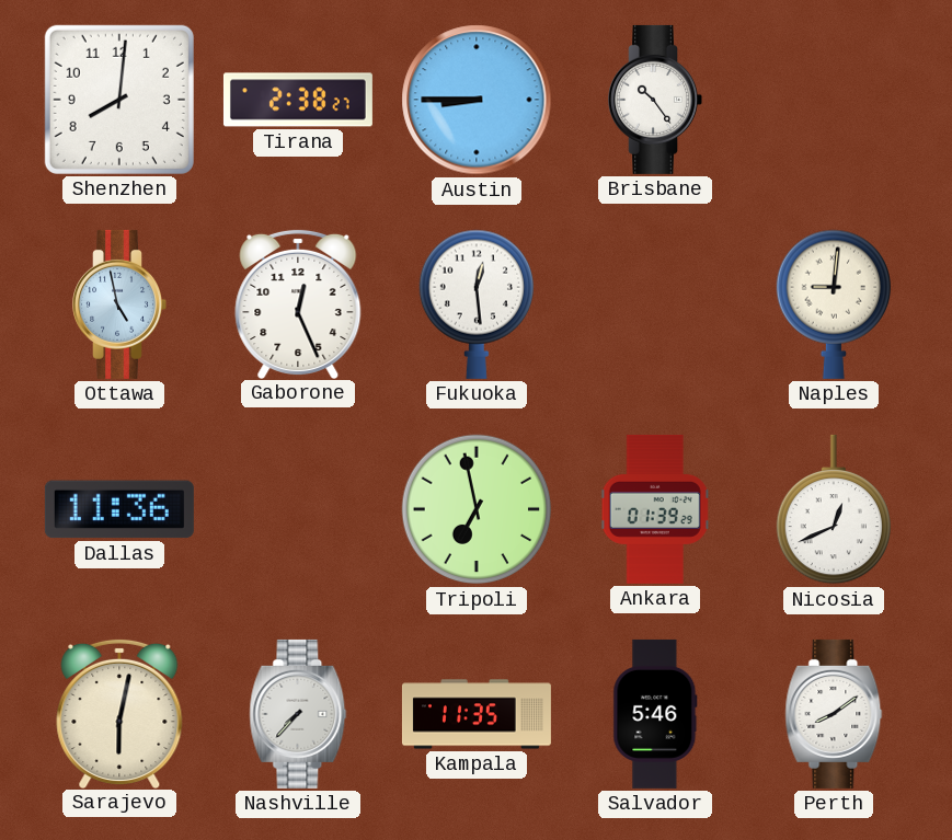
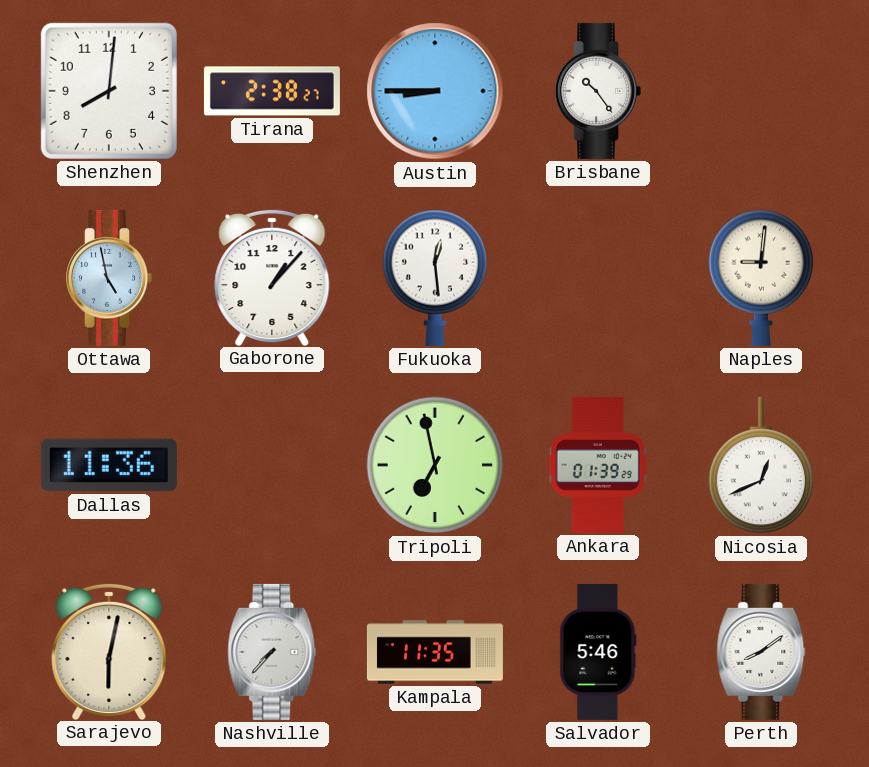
Gaborone: 12:26 -> 1:07
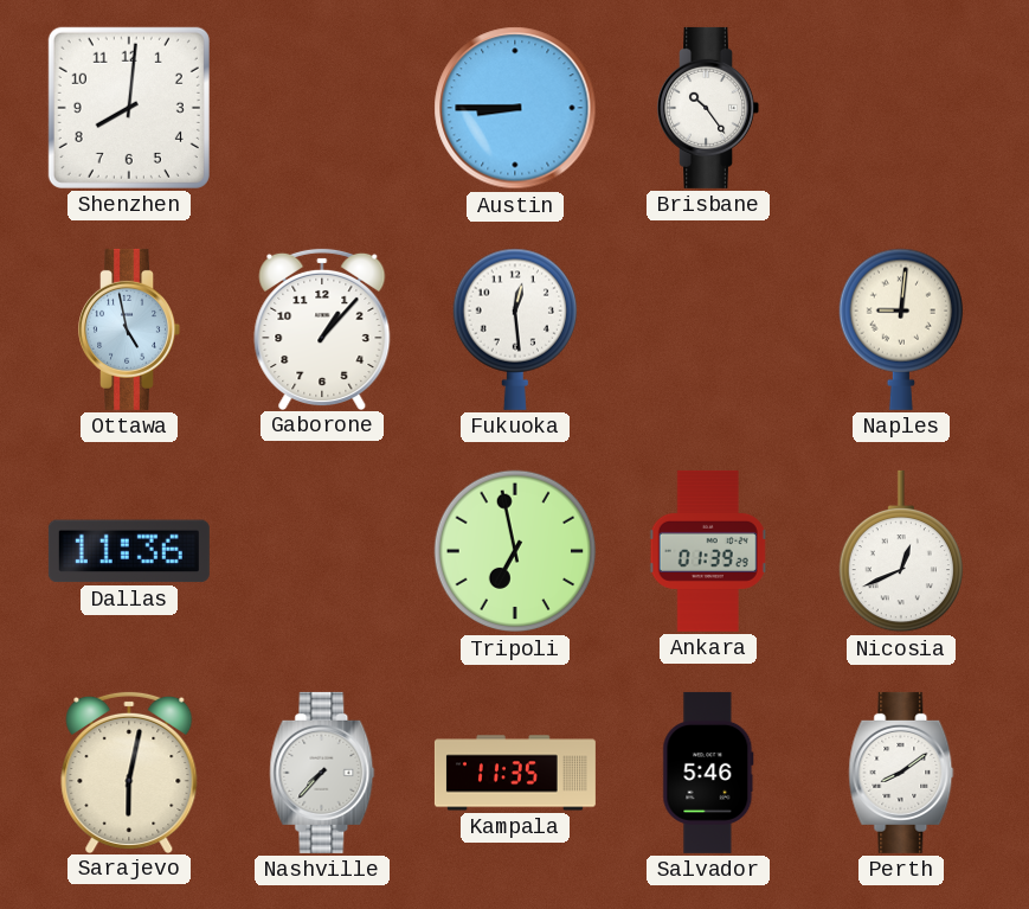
Tirana: 2:38 -> none
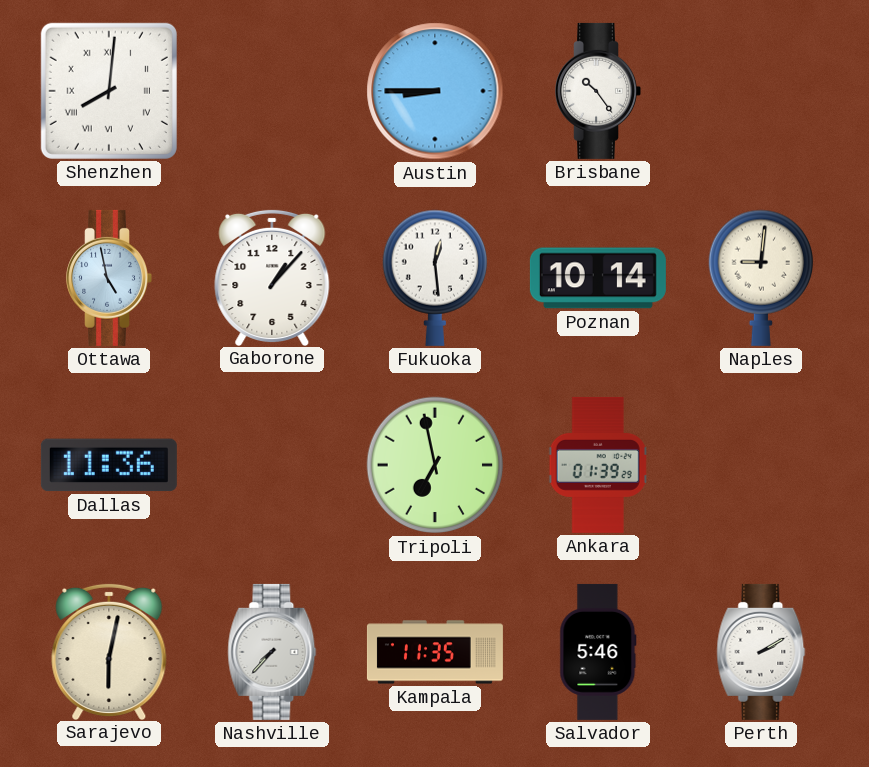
Shenzhen numerals: Arabic -> Roman
Poznan: none -> 10:14
Nicosia: 12:41 -> none
Perth: 8:09 -> 2:10
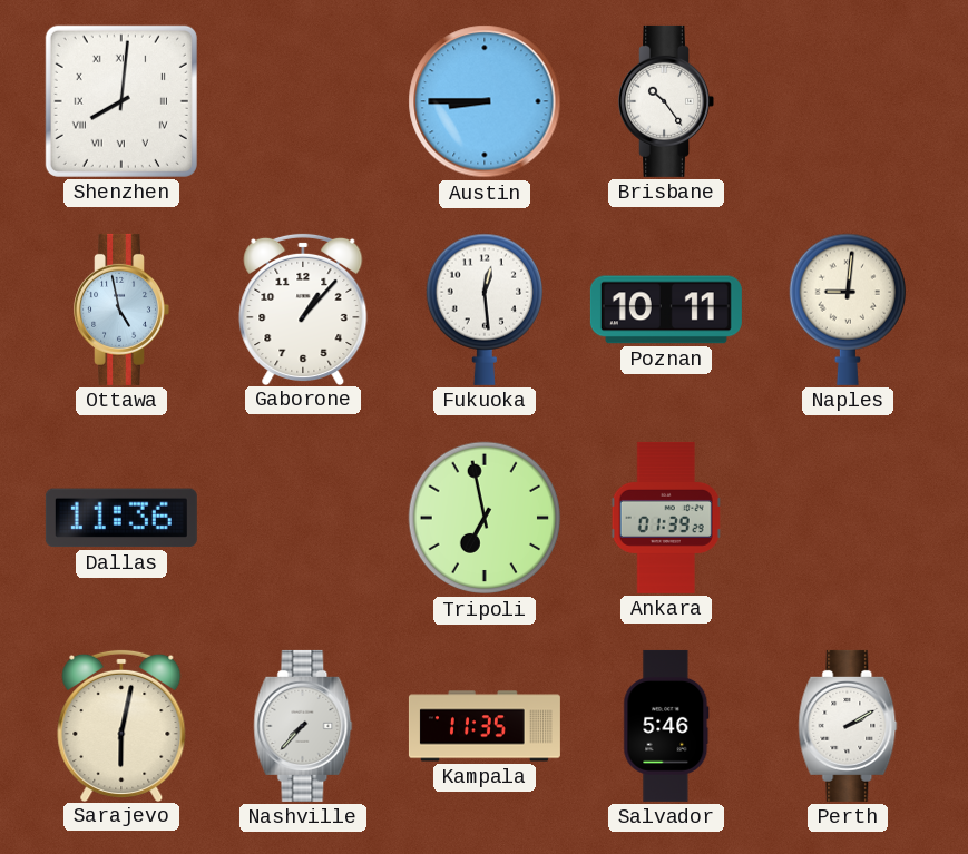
Poznan: 10:14 -> 10:11
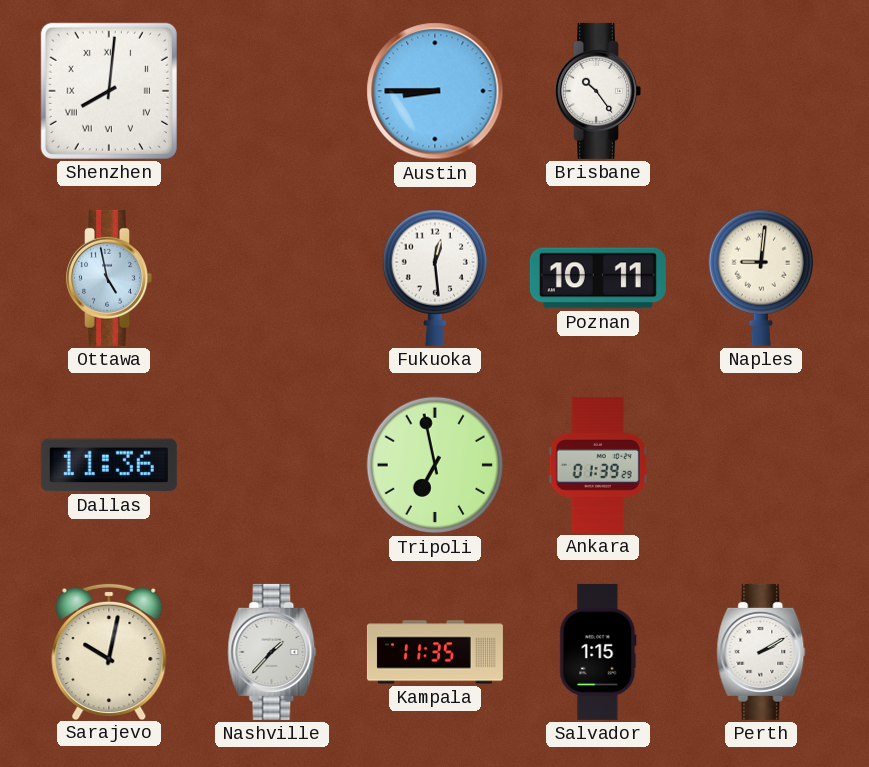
Gaborone: 1:07 -> none
Sarajevo: 6:02 -> 10:02
Nashville: 7:37 -> 1:37
Salvador: 5:46 -> 1:15
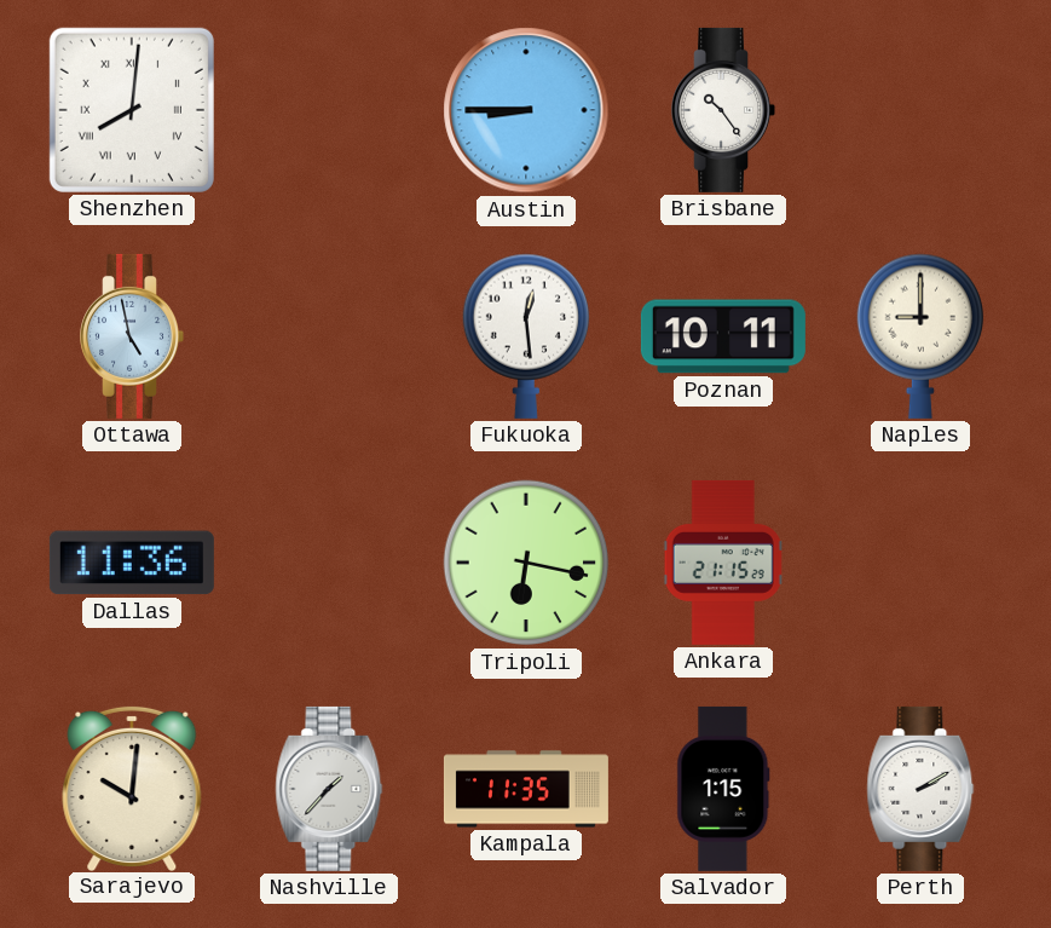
Naples: 9:01 -> 9:00
Tripoli: 6:58 -> 6:17
Ankara: 01:39 -> 21:15
Sarajevo: 10:02 -> 10:01
